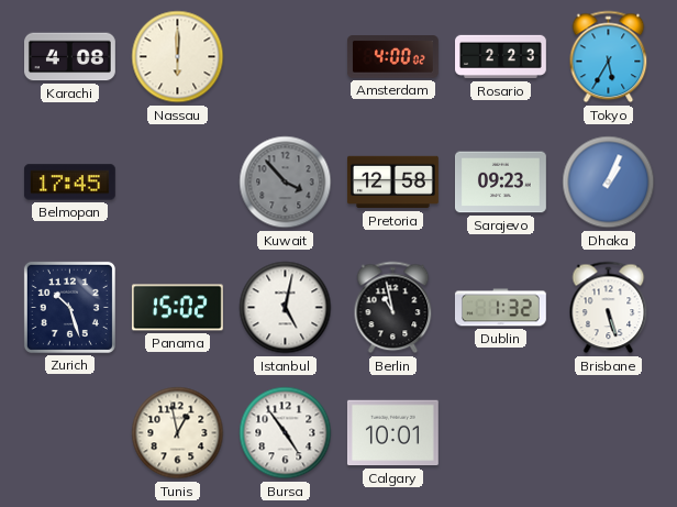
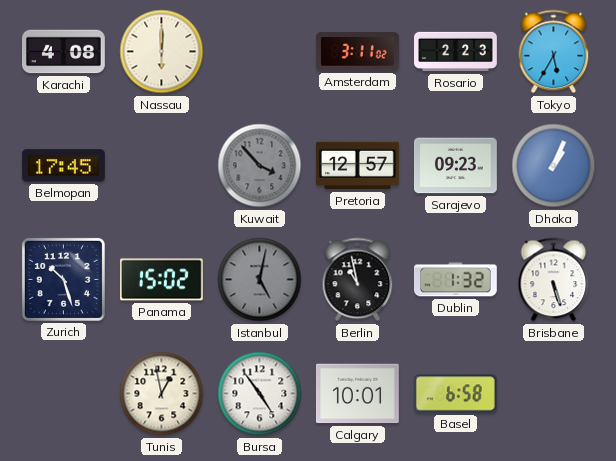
Amsterdam: 4:00 -> 3:11
Pretoria: 12:58 -> 12:57
Istanbul dial: white -> grey
Basel: none -> 6:58
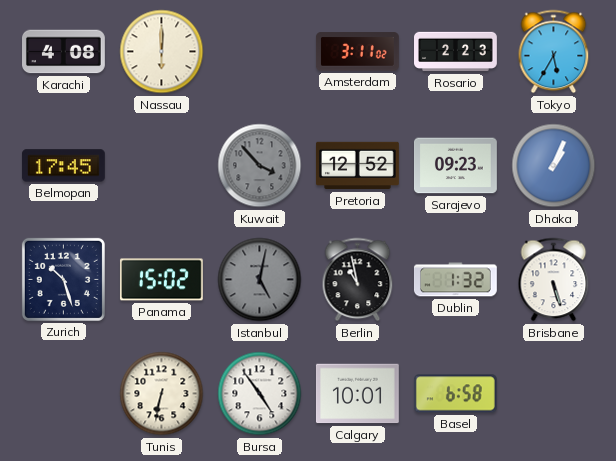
Pretoria: 12:57 -> 12:52
Tunis: 12:58 -> 6:32
